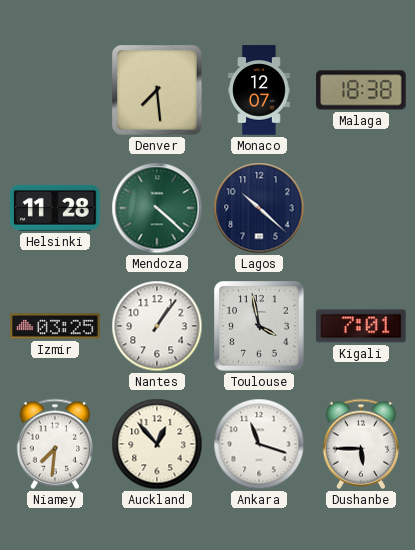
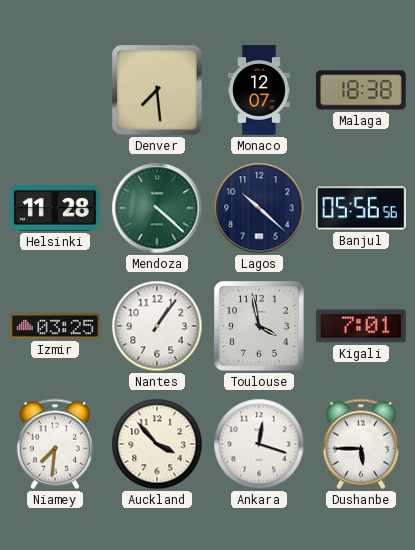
Banjul: none -> 05:56
Auckland: 12:53 -> 3:53
Ankara: 11:18 -> 12:18
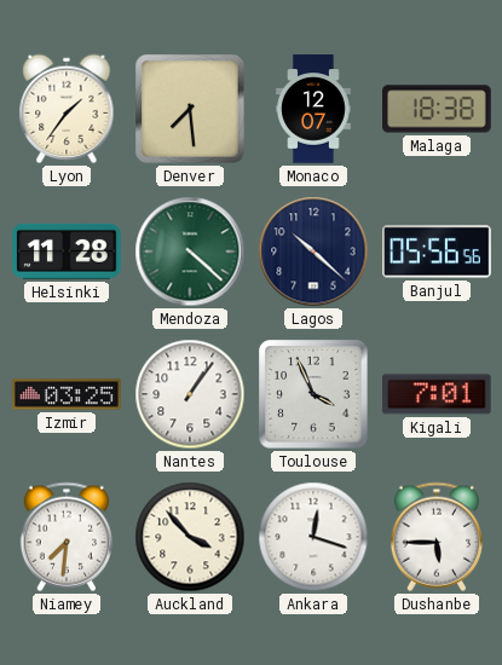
Lyon: none -> 1:36
Toulouse: 3:58 -> 3:56
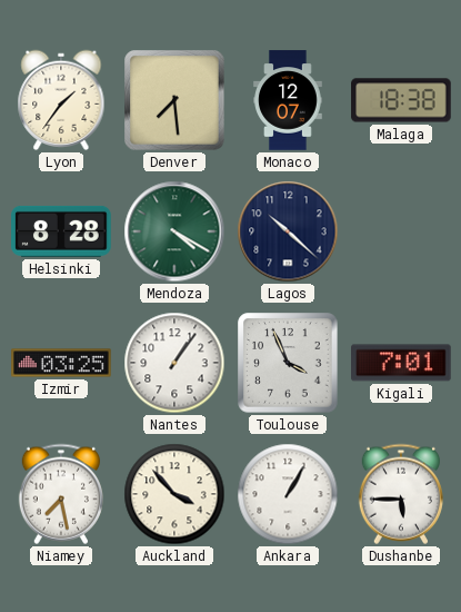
Helsinki: 11:28 -> 8:28
Mendoza: 4:22 -> 4:20
Banjul: 05:56 -> none
Niamey: 7:31 -> 7:28
Ankara: 12:18 -> 1:05
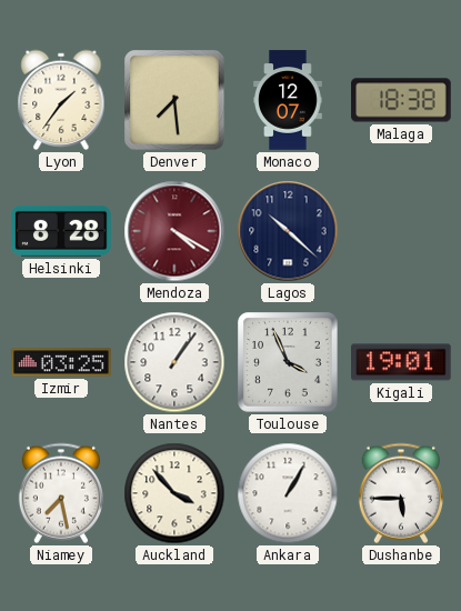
Mendoza dial: green -> burgundy
Kigali: 7:01 -> 19:01
